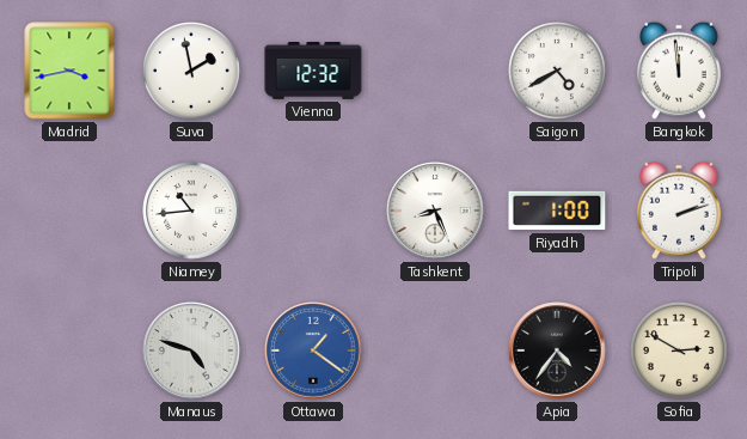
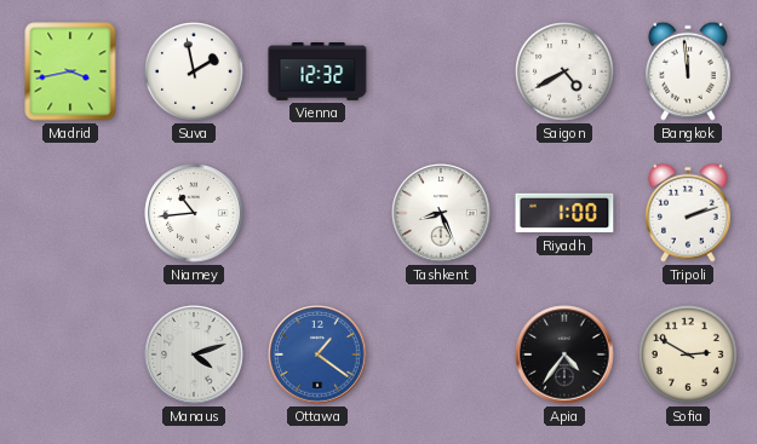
Manaus: 4:48 -> 4:12
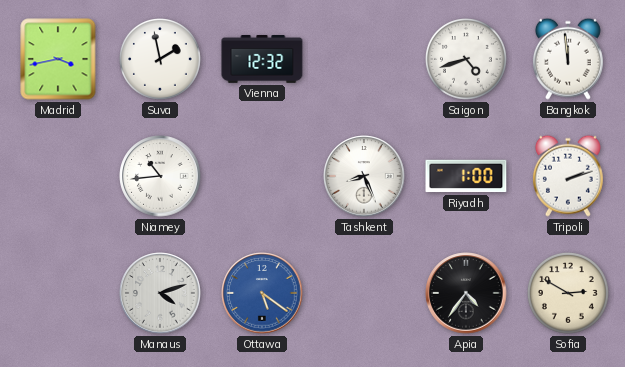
Saigon: 4:40 -> 4:42
Ottawa: 1:21 -> 5:21
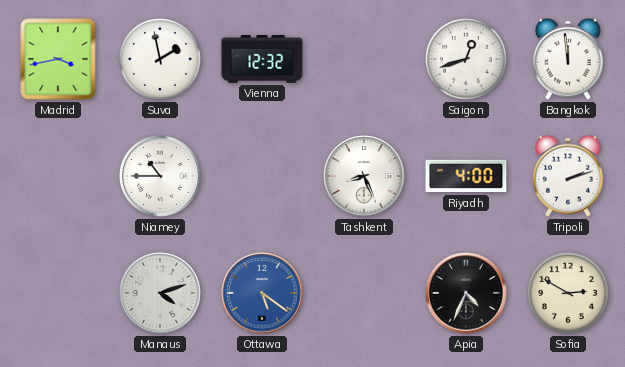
Saigon: 4:42 -> 12:42
Niamey: 10:44 -> 10:45
Riyadh: 1:00 -> 4:00
Apia: 4:36 -> 4:34
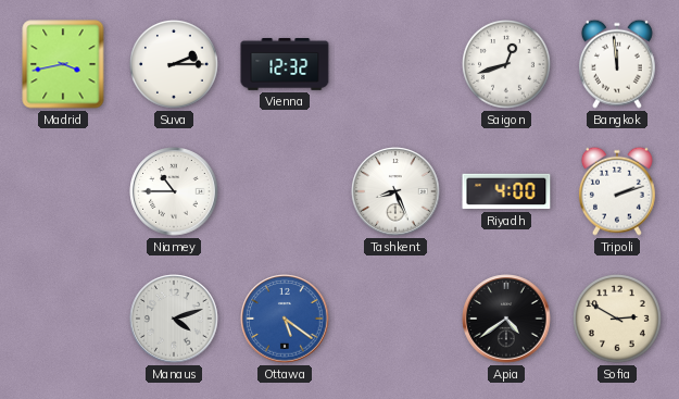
Suva: 1:58 -> 2:15
Apia: 4:34 -> 4:39
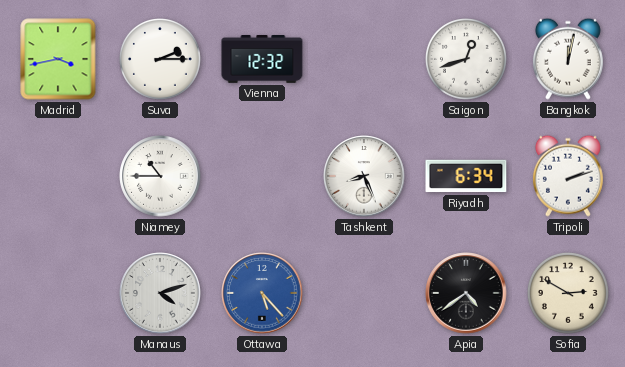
Bangkok: 11:59 -> 12:02
Riyadh: 4:00 -> 6:34
Ottawa: 5:21 -> 5:23
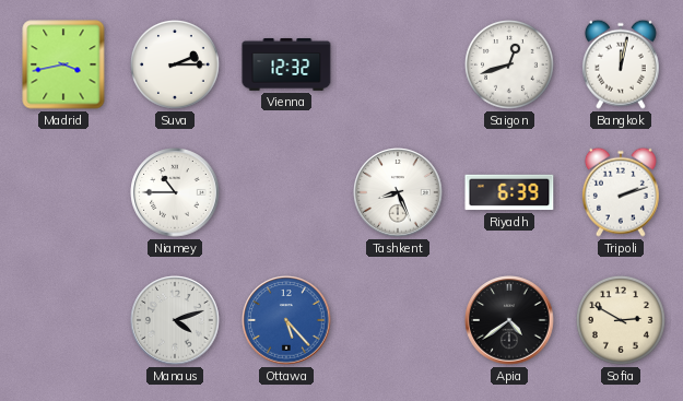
Riyadh: 6:34 -> 6:39
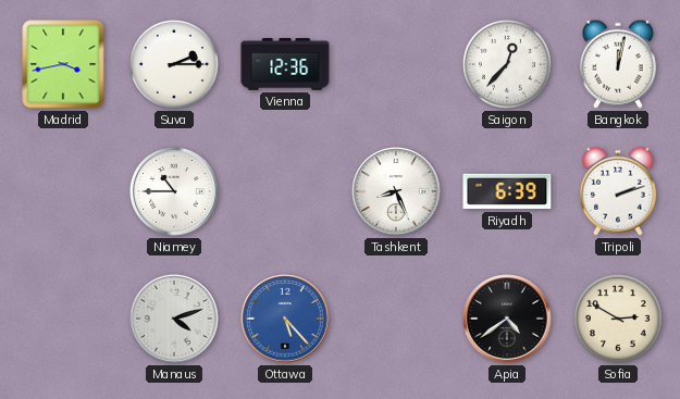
Vienna: 12:32 -> 12:36
Saigon: 12:42 -> 12:37
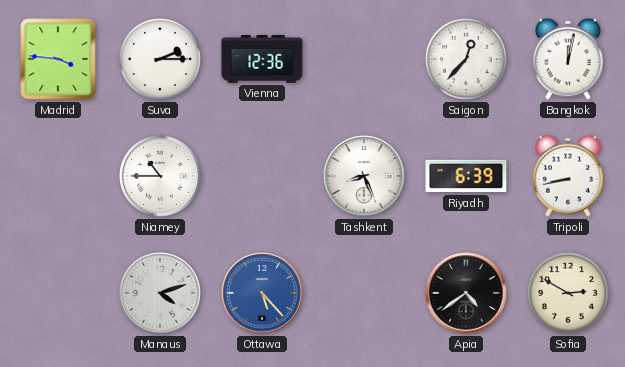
Madrid: 3:43 -> 3:46
Tripoli: 2:12 -> 8:43
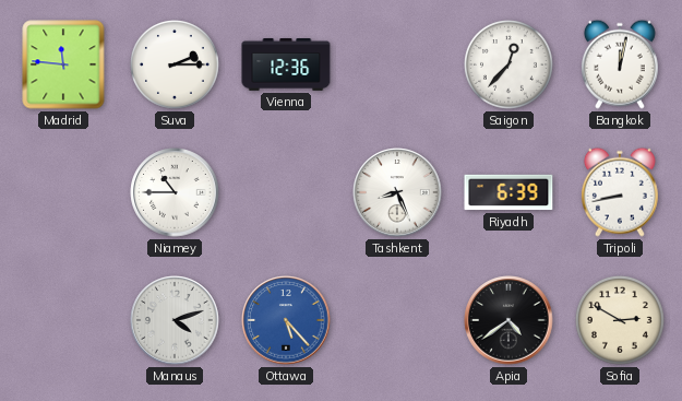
Madrid: 3:46 -> 11:46
